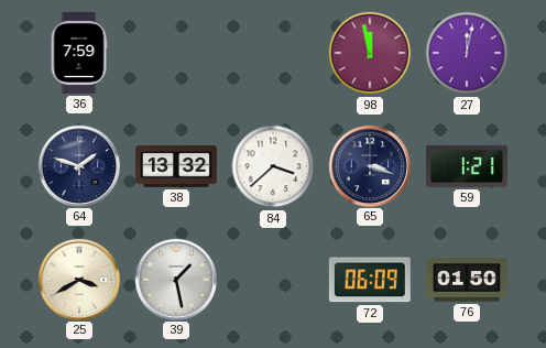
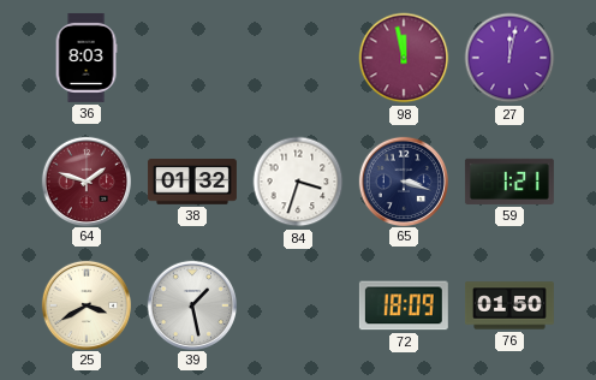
36: 7:59 -> 8:03
64 dial: navy -> burgundy
38: 13:32 -> 01:32
84: 3:38 -> 3:33
72: 06:09 -> 18:09
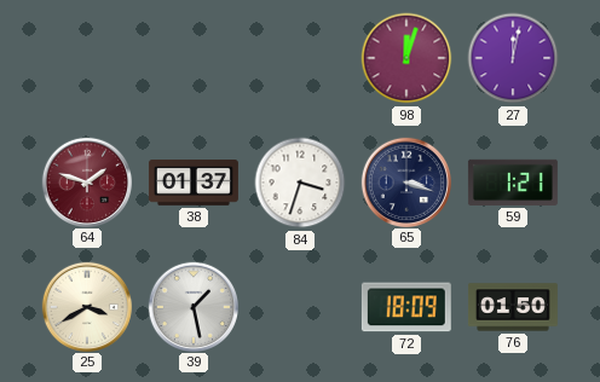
36: 8:03 -> none
98: 11:58 -> 12:03
38: 01:32 -> 01:37
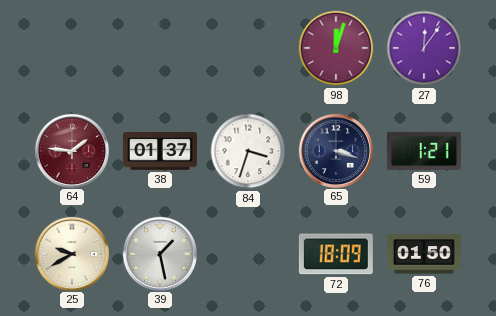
27: 12:02 -> 12:06
64: 1:48 -> 1:46
25: 3:40 -> 9:40
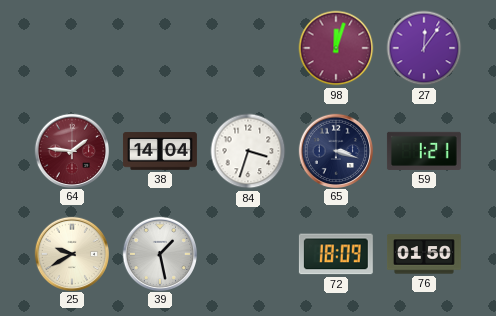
38: 01:37 -> 14:04
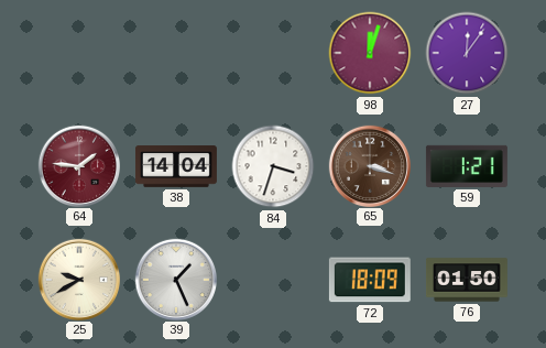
65 dial: navy -> brown
39: 1:28 -> 1:26
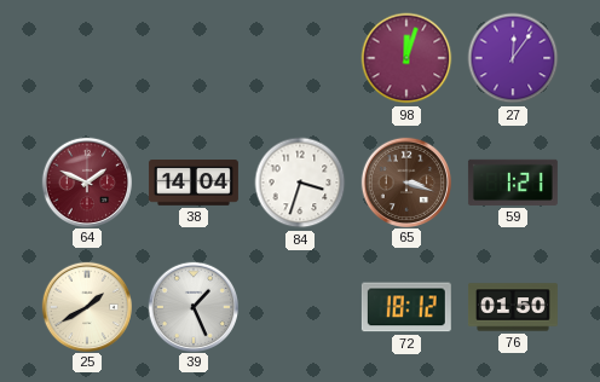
64: 1:46 -> 1:49
25: 9:40 -> 1:40
72: 18:09 -> 18:12
